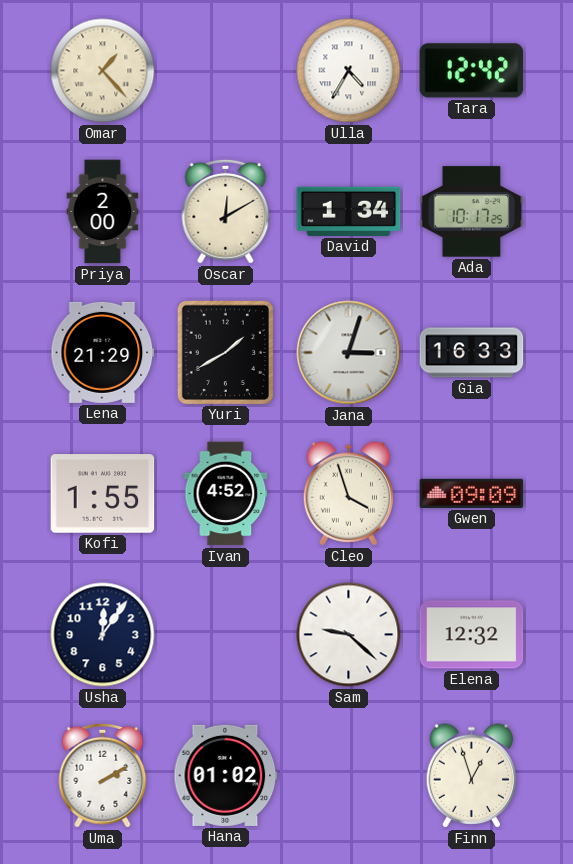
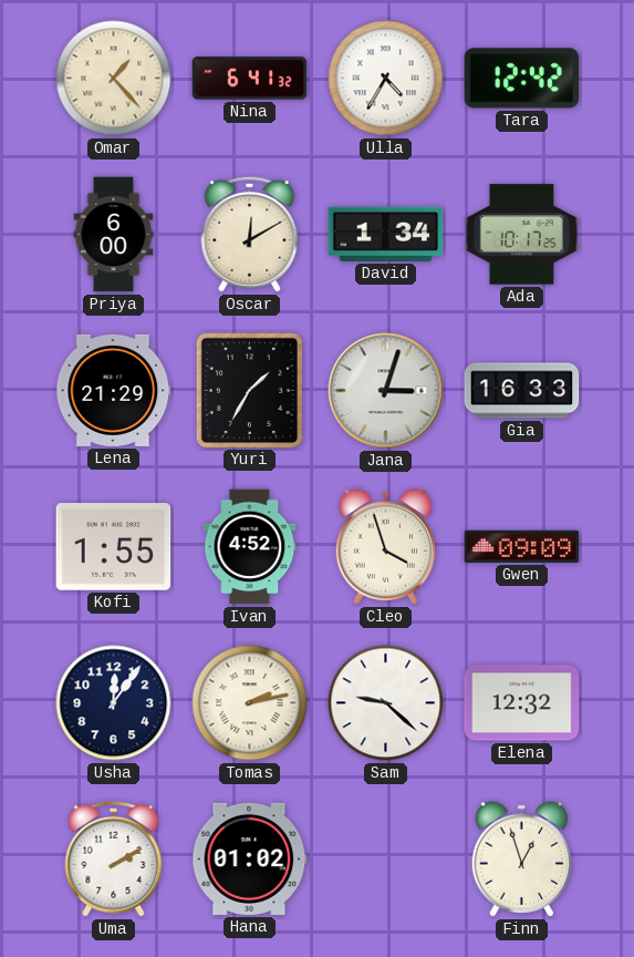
Nina: none -> 6:41
Priya: 2:00 -> 6:00
Yuri: 1:40 -> 1:35
Tomas: none -> 2:13
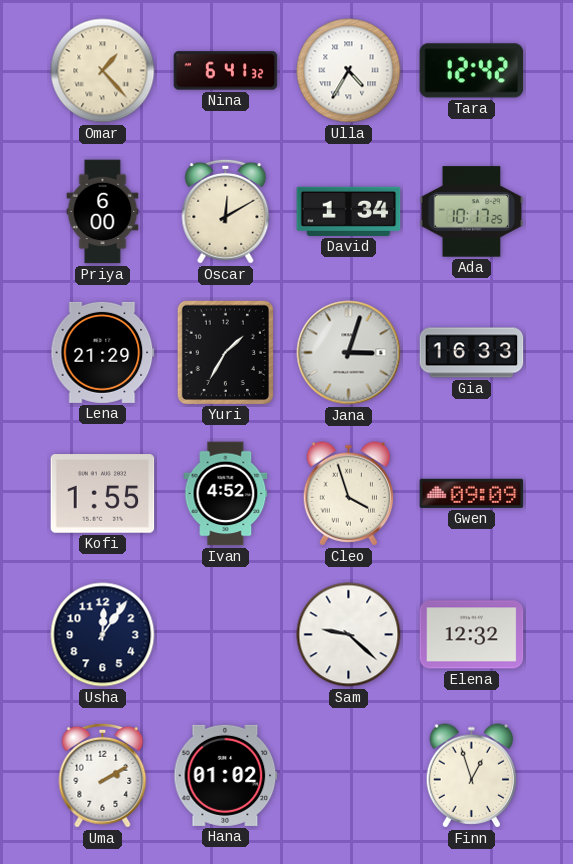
Tomas: 2:13 -> none
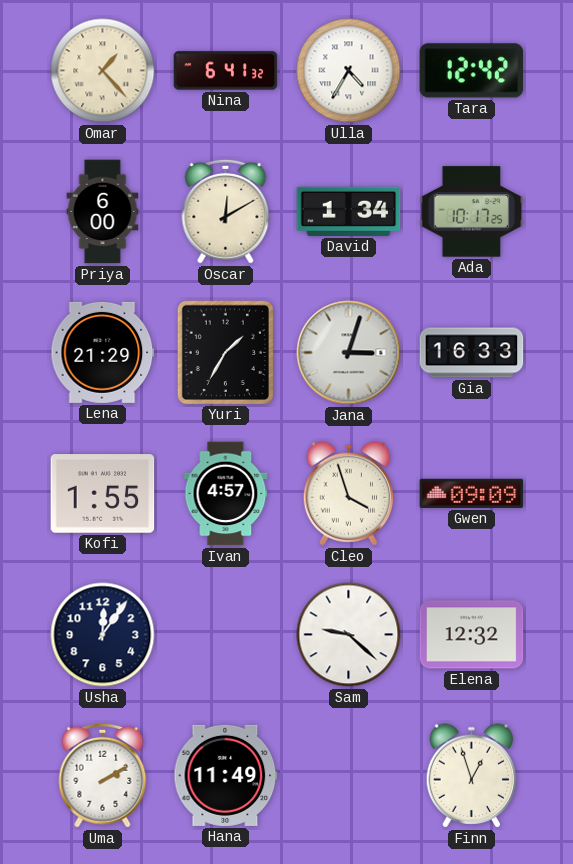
Ivan: 4:52 -> 4:57
Hana: 01:02 -> 11:49
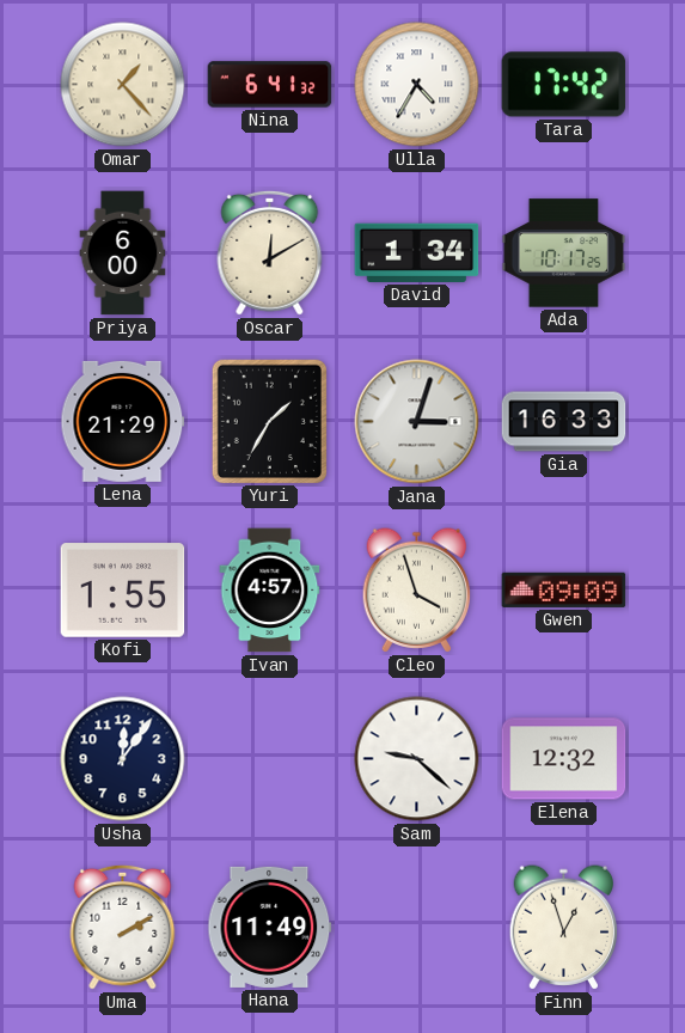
Tara: 12:42 -> 17:42
